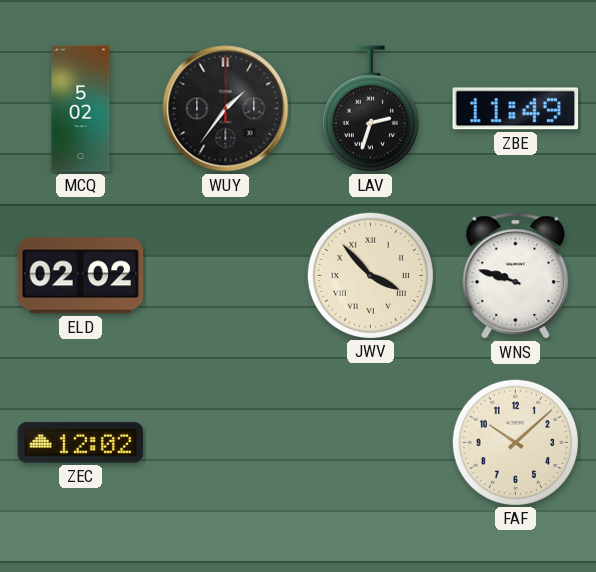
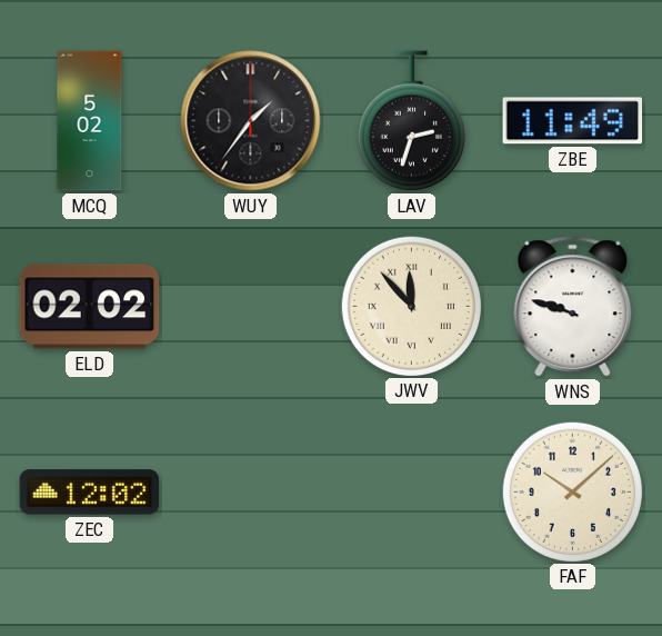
JWV: 3:53 -> 11:53
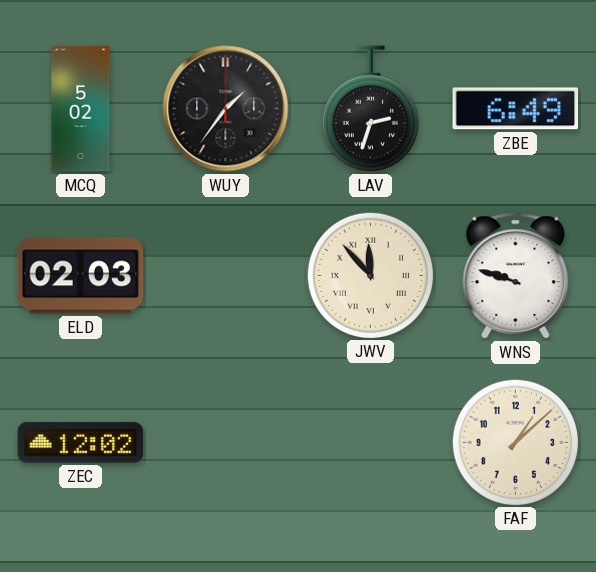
ZBE: 11:49 -> 6:49
ELD: 02:02 -> 02:03
FAF: 10:08 -> 1:08
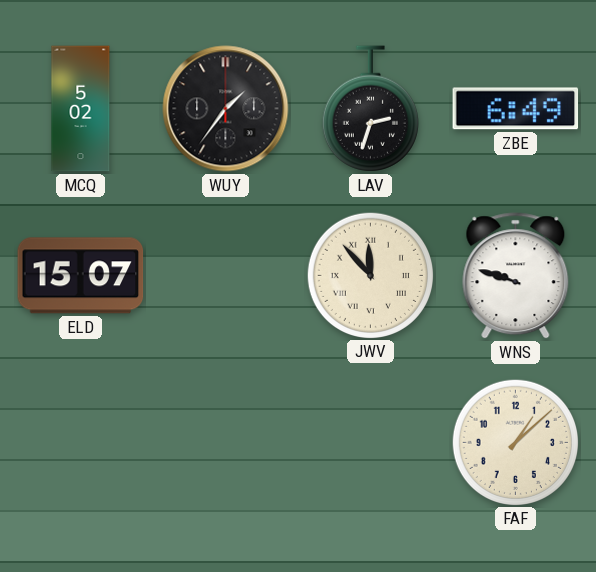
ELD: 02:03 -> 15:07
ZEC: 12:02 -> none
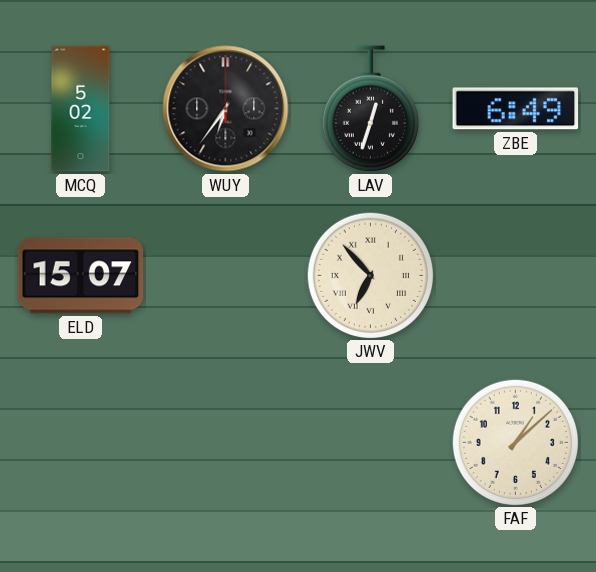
WUY: 1:36 -> 6:36
LAV: 2:33 -> 12:33
JWV: 11:53 -> 6:53
WNS: 9:48 -> none
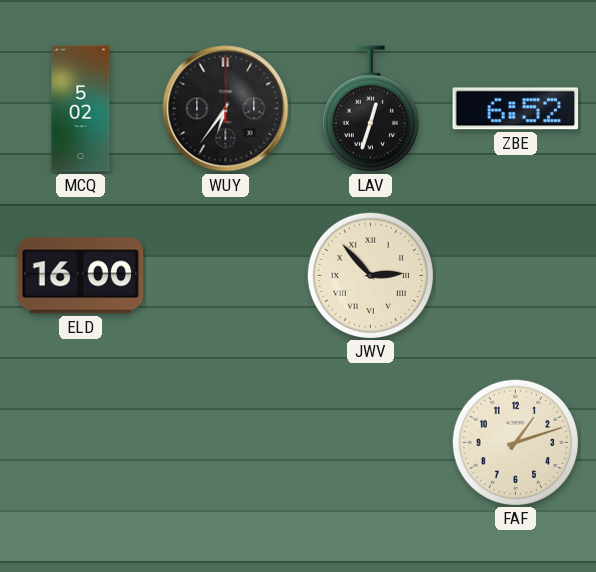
ZBE: 6:49 -> 6:52
ELD: 15:07 -> 16:00
JWV: 6:53 -> 2:53
FAF: 1:08 -> 1:12
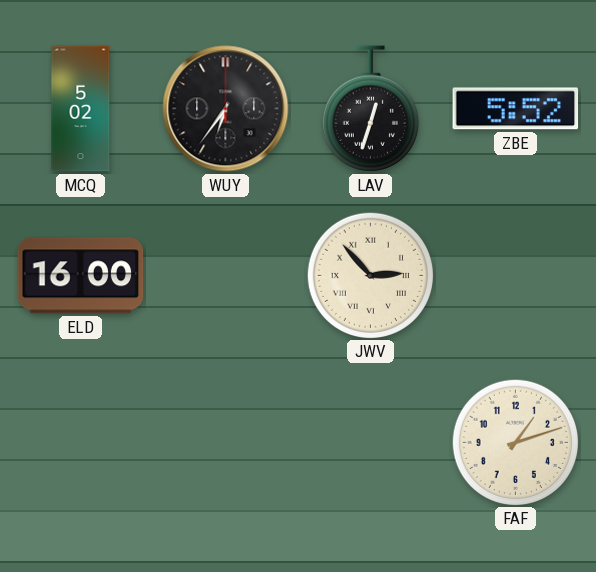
ZBE: 6:52 -> 5:52
